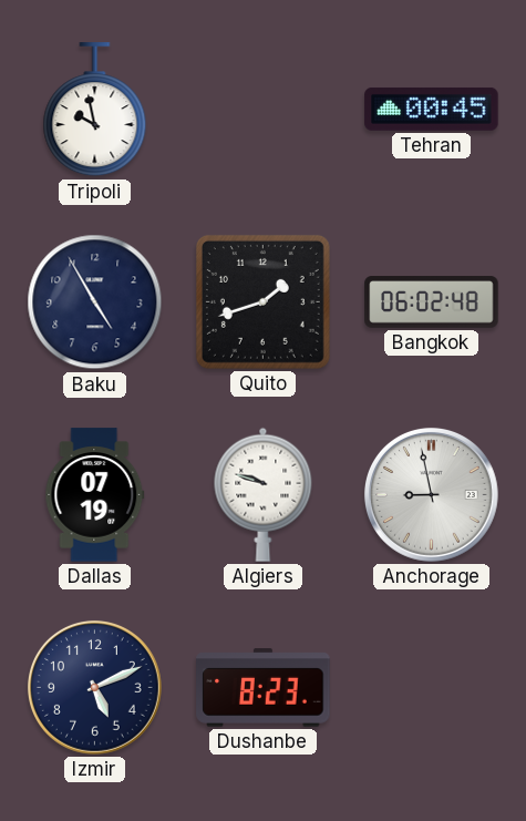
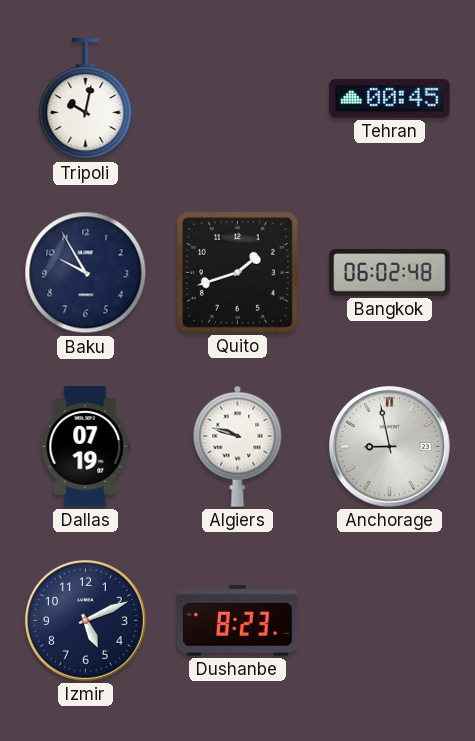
Tripoli: 9:58 -> 10:02
Baku: 4:55 -> 9:55
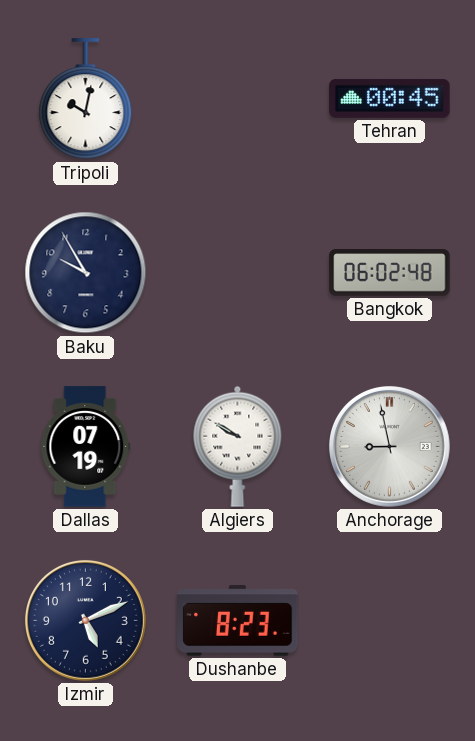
Quito: 1:42 -> none
Algiers: 9:48 -> 9:50
